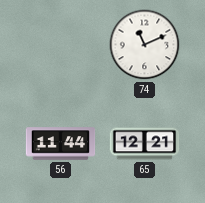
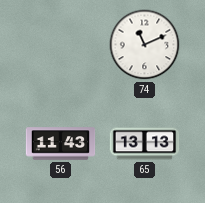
56: 11:44 -> 11:43
65: 12:21 -> 13:13
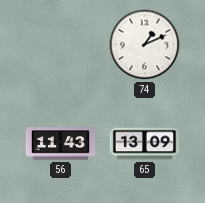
74: 11:11 -> 1:11
65: 13:13 -> 13:09
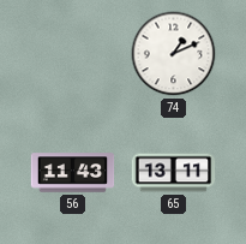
65: 13:09 -> 13:11
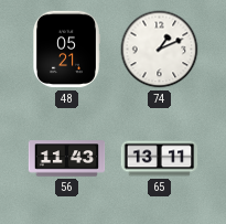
48: none -> 05:21
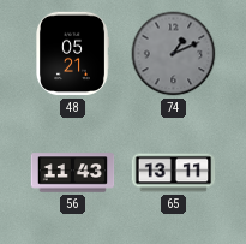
74 dial: white -> grey
